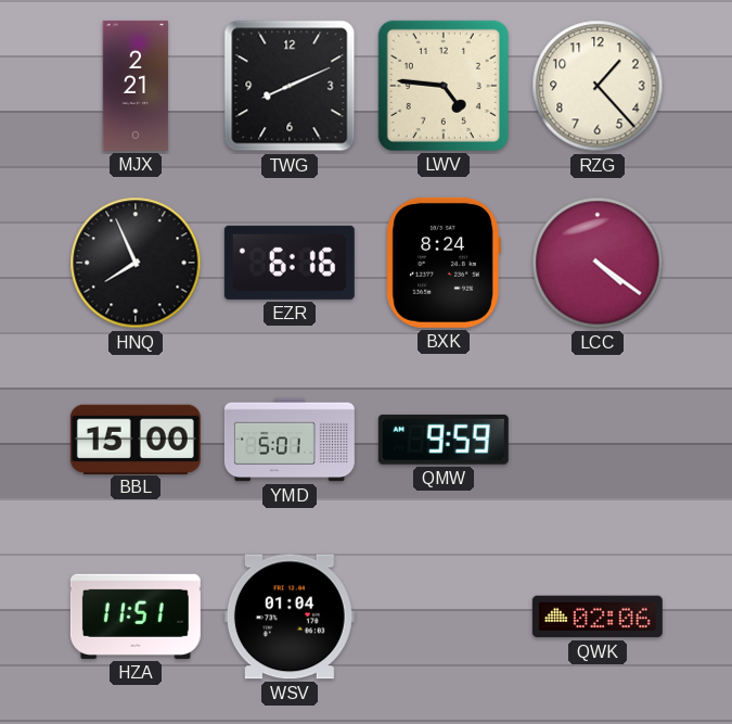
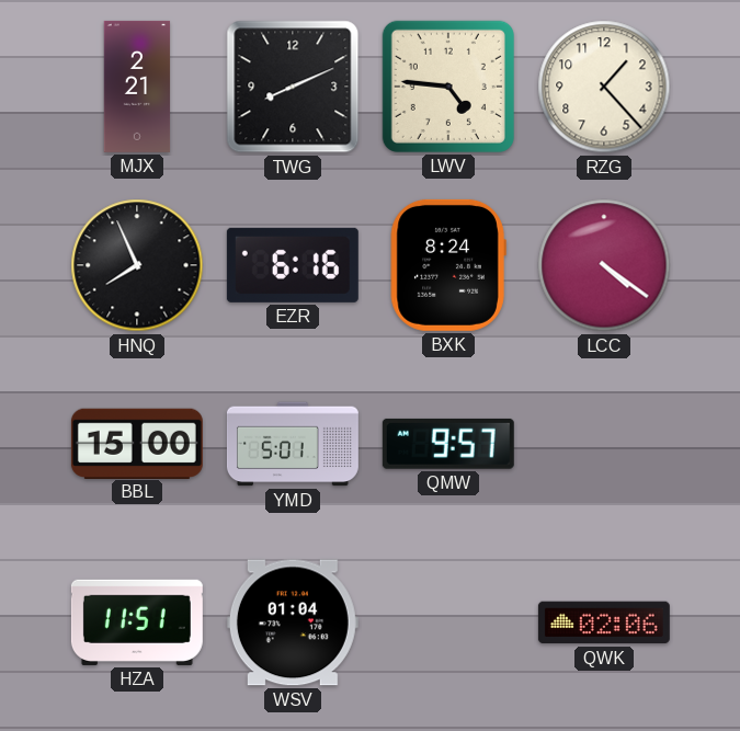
QMW: 9:59 -> 9:57
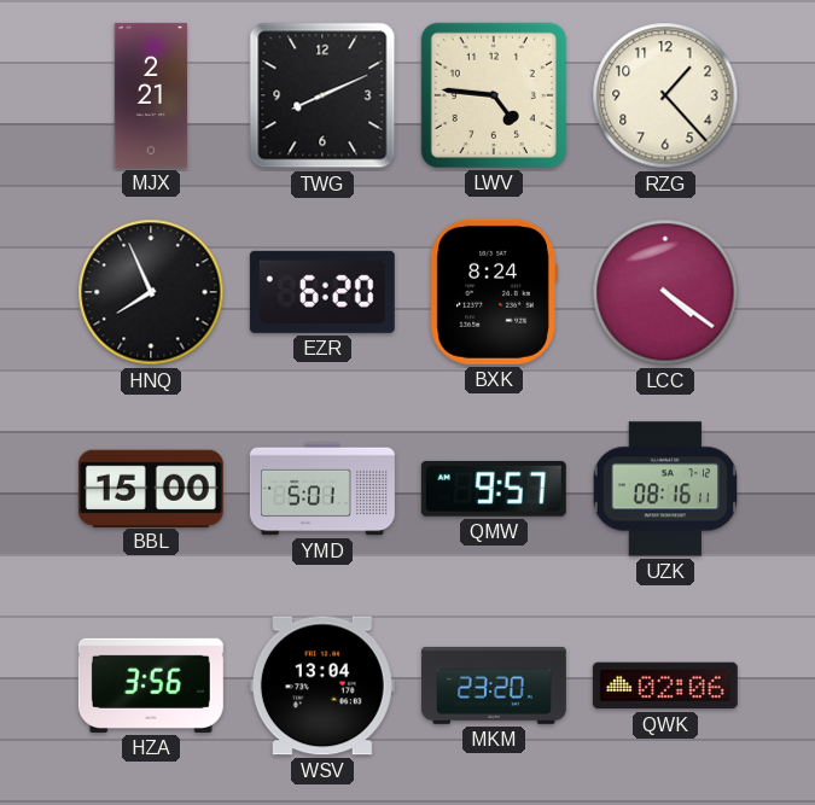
EZR: 6:16 -> 6:20
UZK: none -> 08:16
HZA: 11:51 -> 3:56
WSV: 01:04 -> 13:04
MKM: none -> 23:20
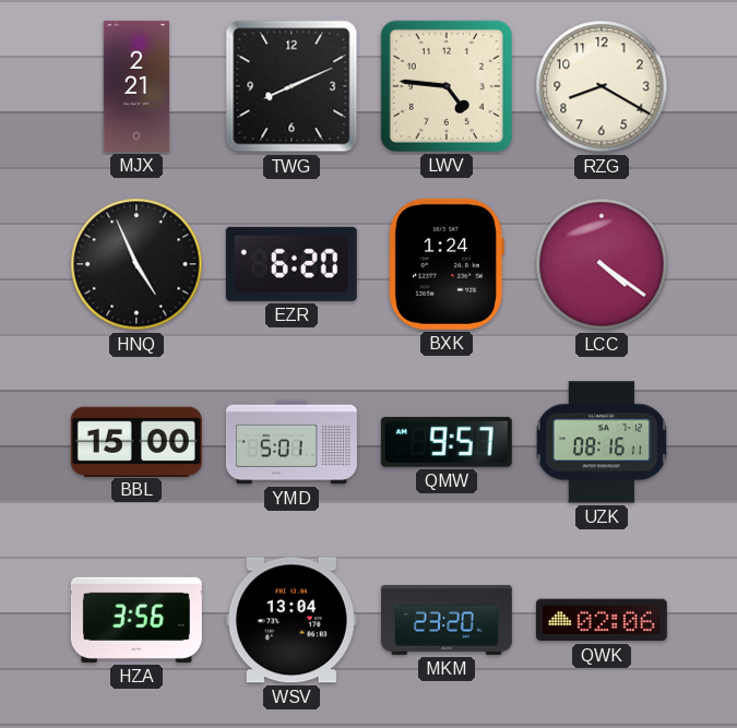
RZG: 1:23 -> 8:20
HNQ: 7:56 -> 4:56
BXK: 8:24 -> 1:24
